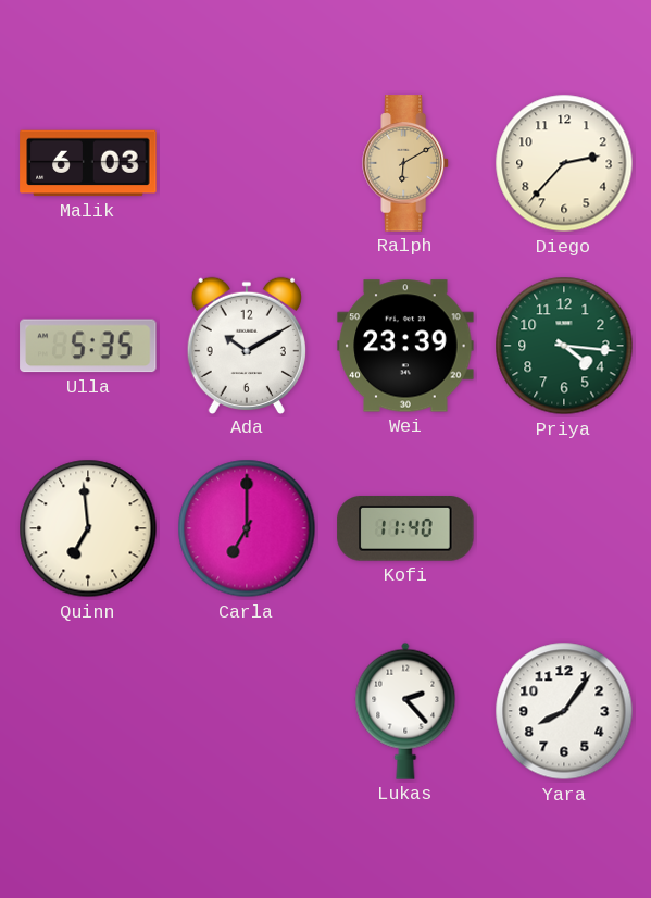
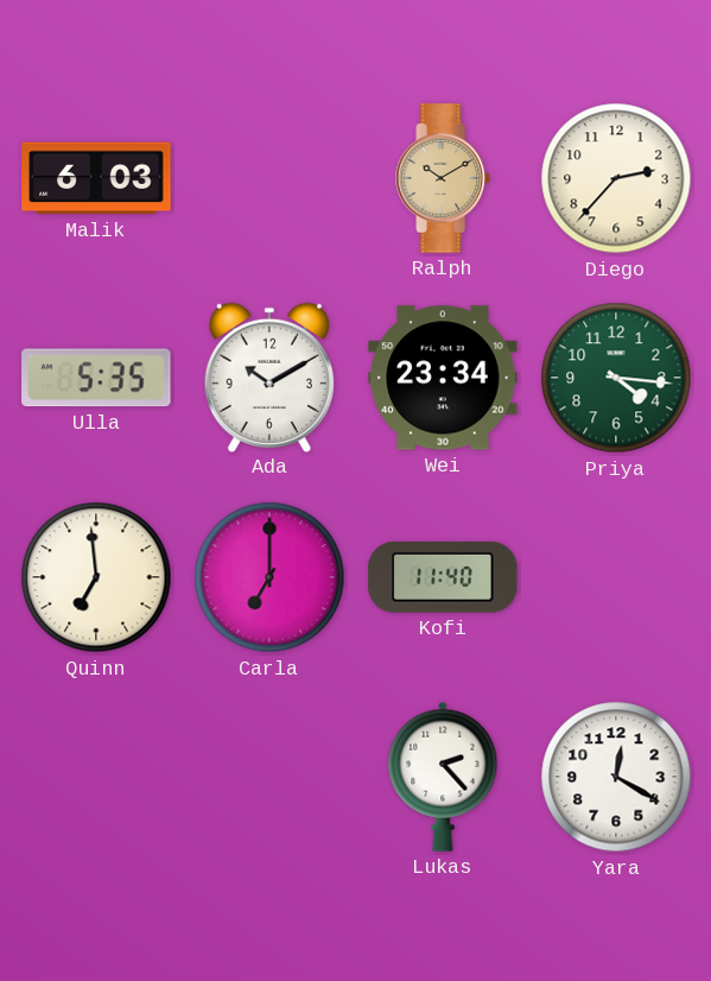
Ralph: 6:10 -> 10:10
Wei: 23:39 -> 23:34
Yara: 8:06 -> 12:20
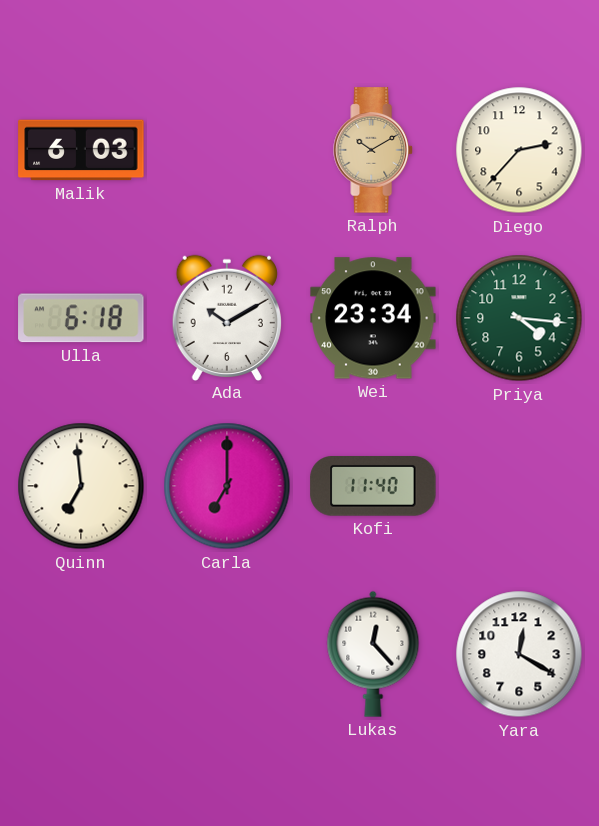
Ulla: 5:35 -> 6:18
Lukas: 2:23 -> 12:23
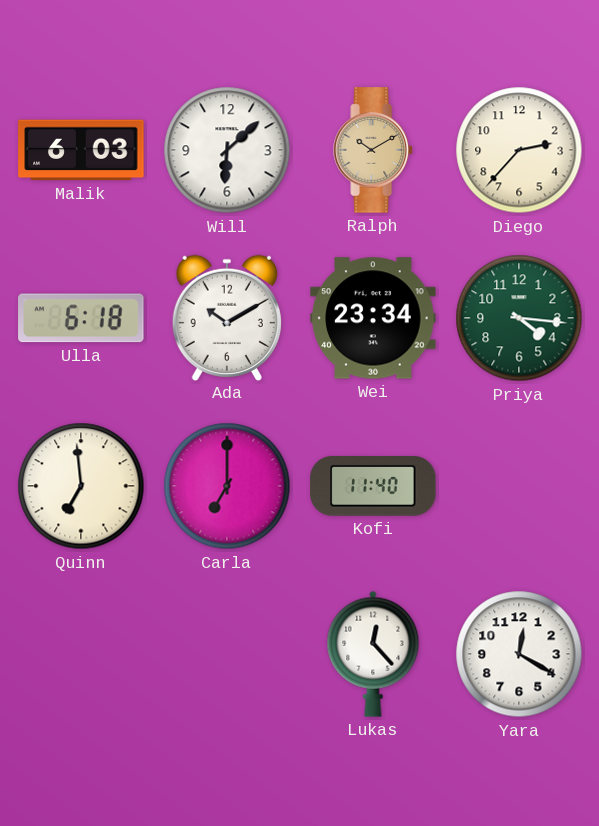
Will: none -> 6:08
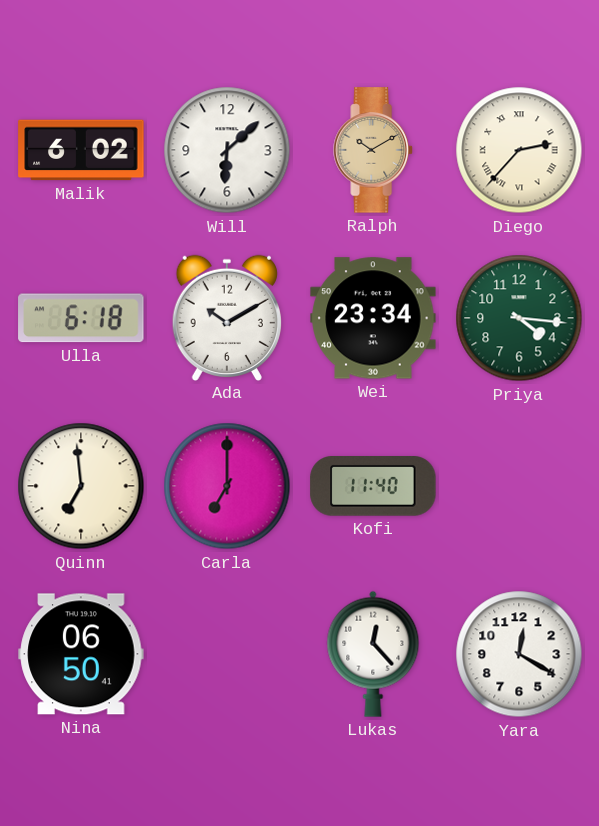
Malik: 6:03 -> 6:02
Diego numerals: Arabic -> Roman
Nina: none -> 06:50
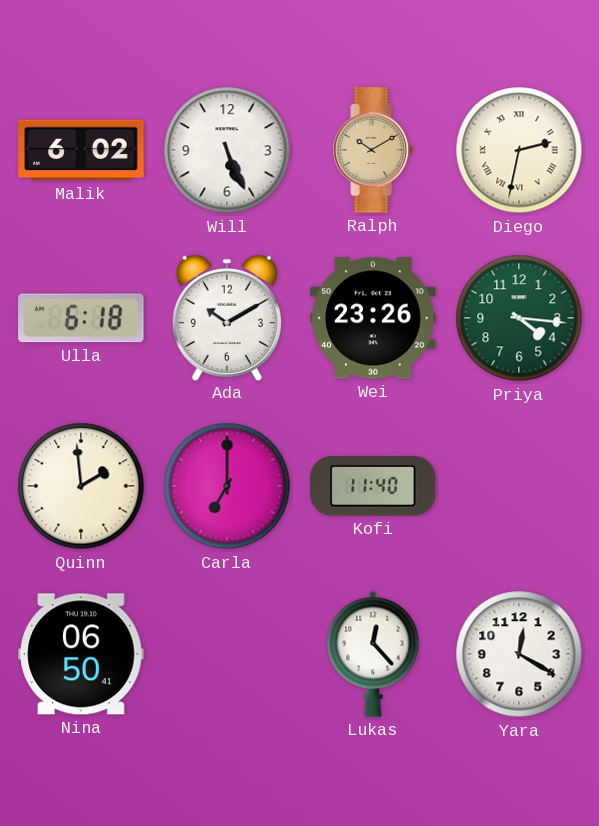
Will: 6:08 -> 5:26
Diego: 2:37 -> 2:32
Wei: 23:34 -> 23:26
Quinn: 6:59 -> 1:59
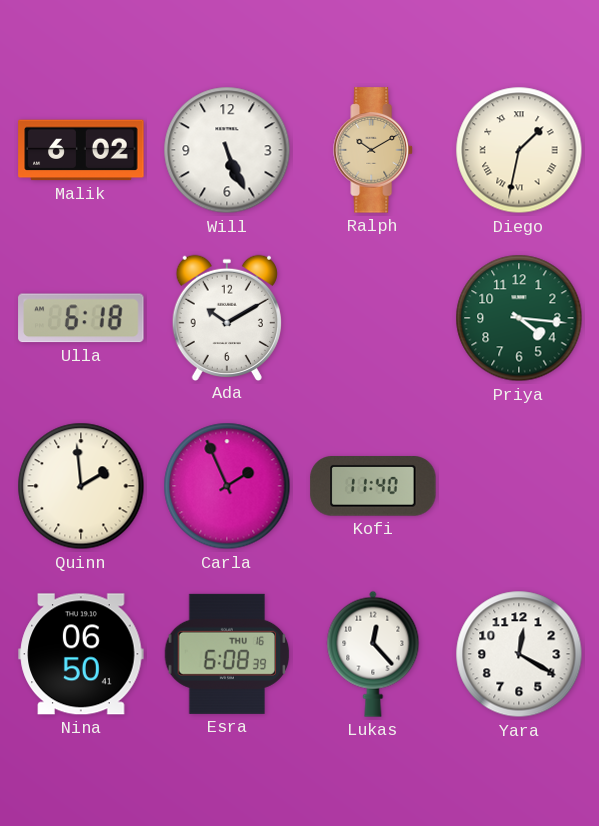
Diego: 2:32 -> 1:32
Wei: 23:26 -> none
Carla: 7:00 -> 1:56
Esra: none -> 6:08
